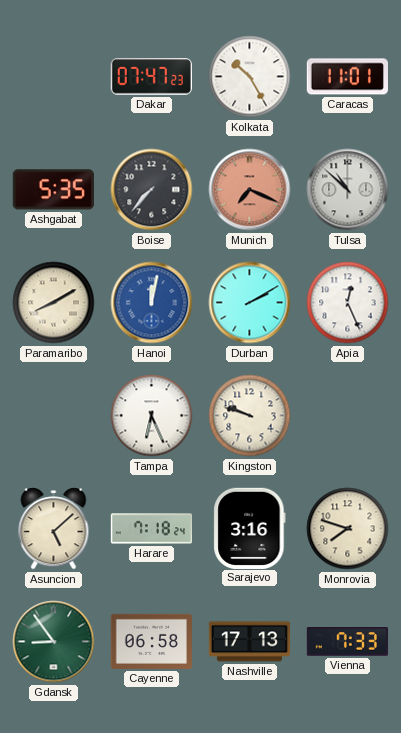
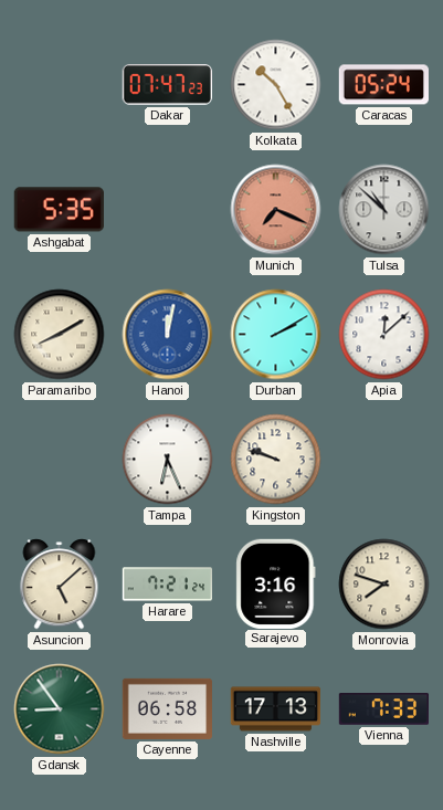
Caracas: 11:01 -> 05:24
Boise: 7:37 -> none
Apia: 12:26 -> 12:08
Harare: 7:18 -> 7:21
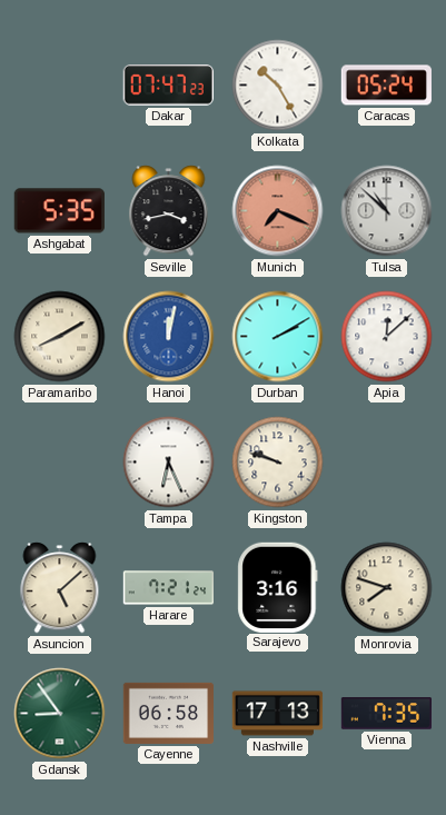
Seville: none -> 3:43
Vienna: 7:33 -> 7:35
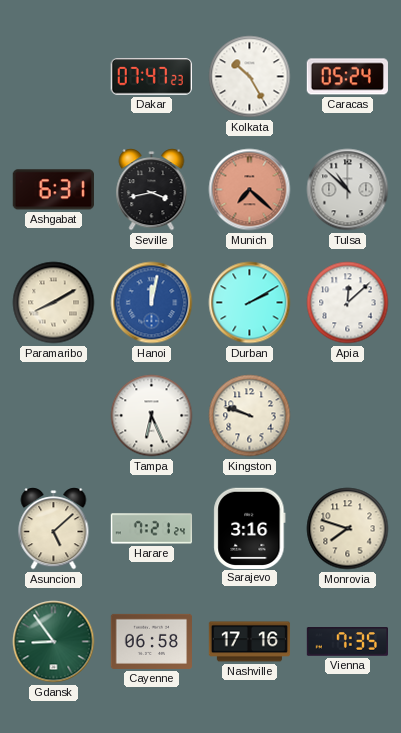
Ashgabat: 5:35 -> 6:31
Munich: 7:19 -> 7:22
Nashville: 17:13 -> 17:16
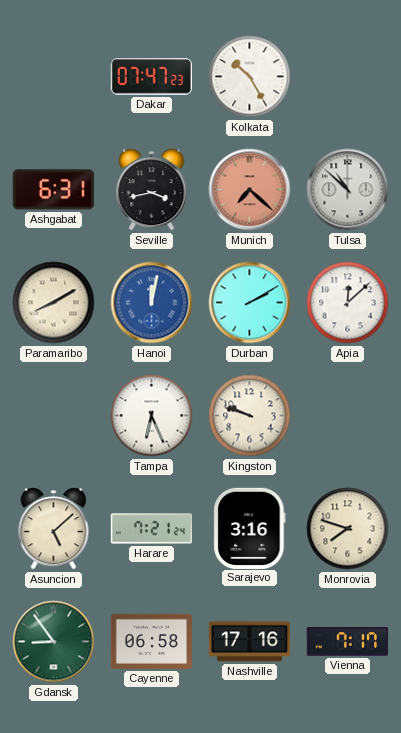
Caracas: 05:24 -> none
Vienna: 7:35 -> 7:17
